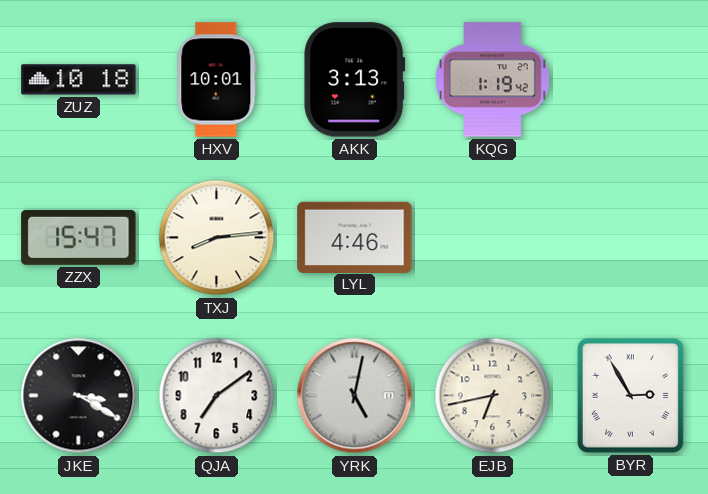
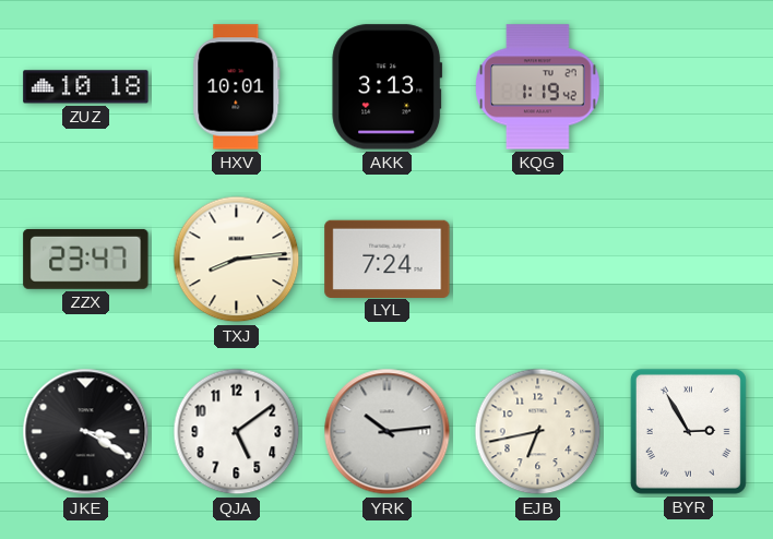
ZZX: 15:47 -> 23:47
LYL: 4:46 -> 7:24
QJA: 7:09 -> 5:09
YRK: 5:02 -> 10:14
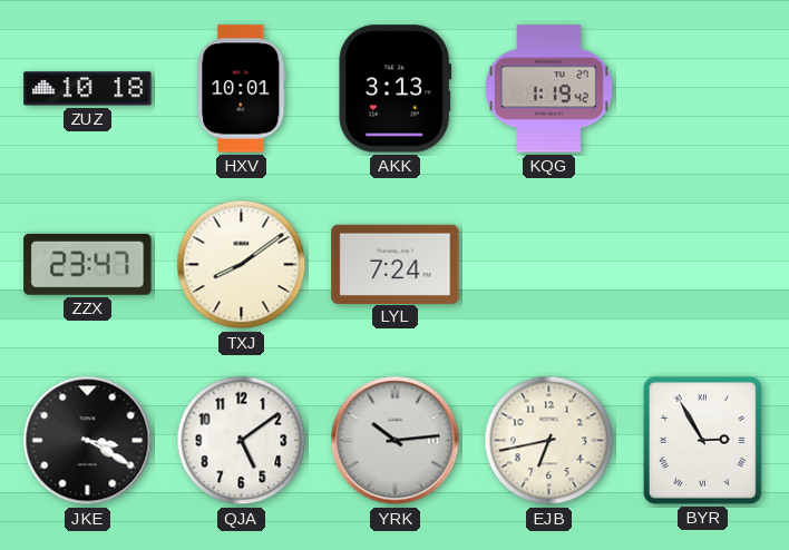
TXJ: 8:14 -> 8:09
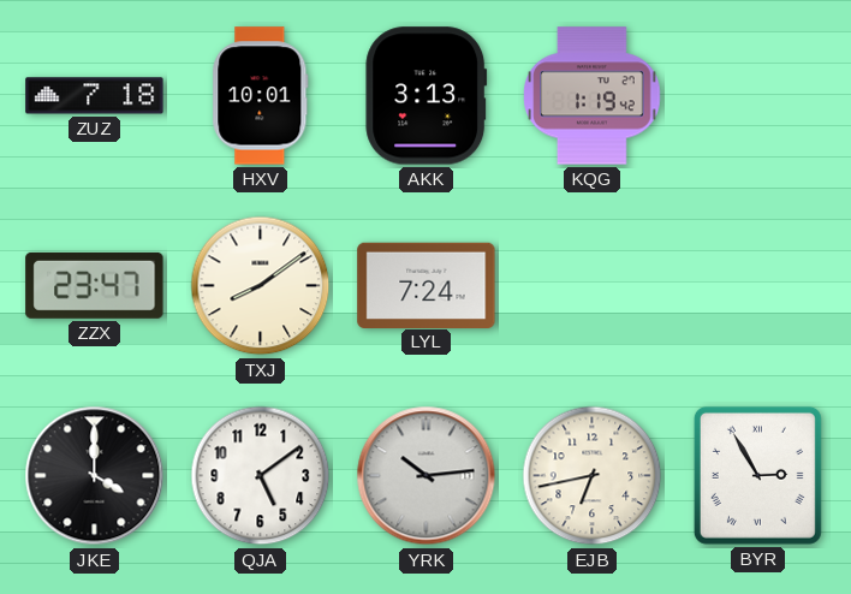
ZUZ: 10:18 -> 7:18
JKE: 3:20 -> 4:00
